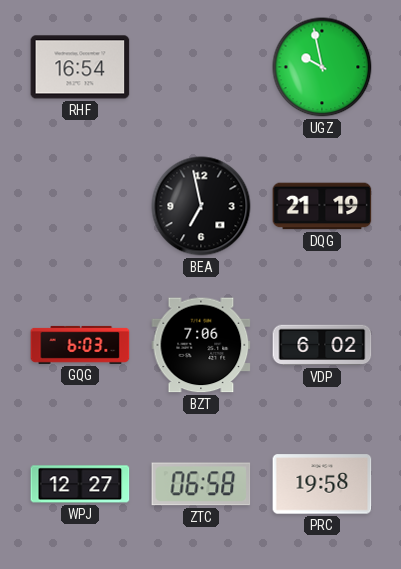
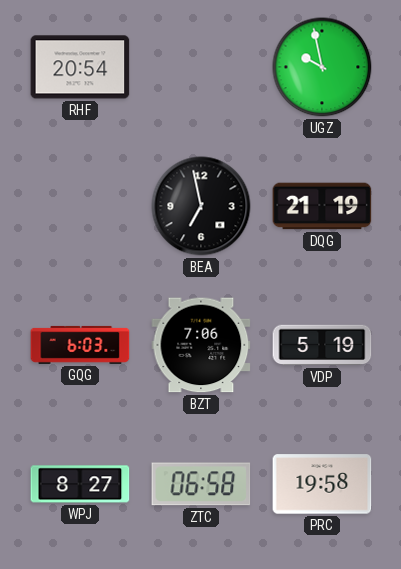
RHF: 16:54 -> 20:54
VDP: 6:02 -> 5:19
WPJ: 12:27 -> 8:27
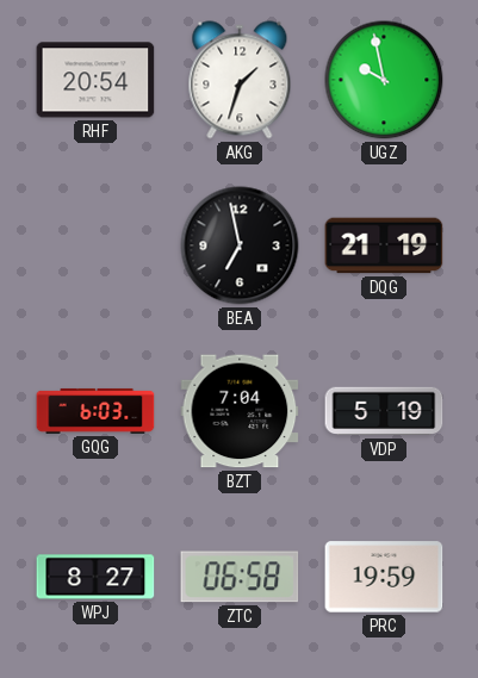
AKG: none -> 1:33
BZT: 7:06 -> 7:04
PRC: 19:58 -> 19:59
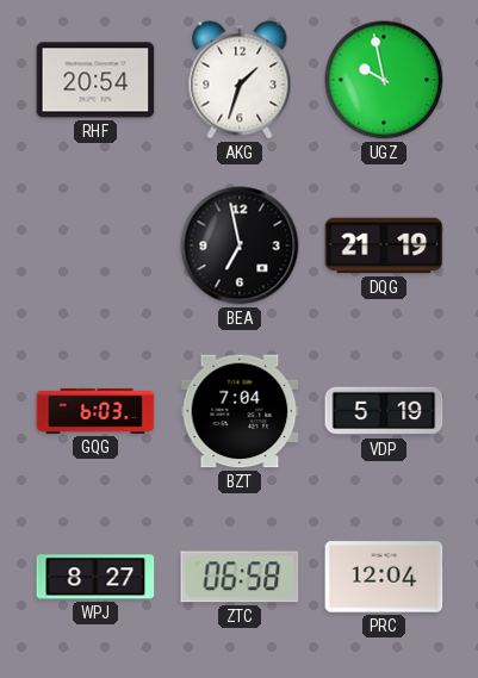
PRC: 19:59 -> 12:04
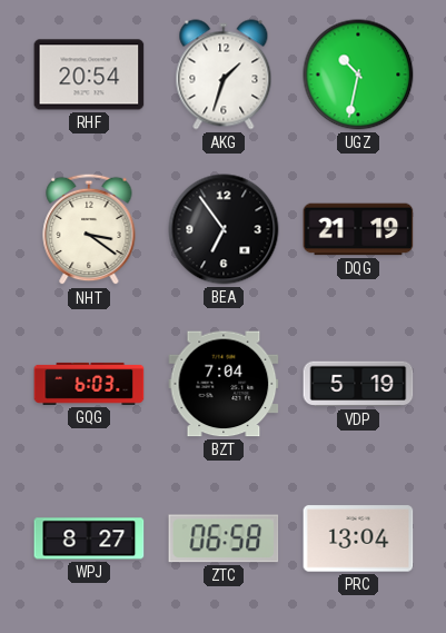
UGZ: 9:58 -> 10:32
NHT: none -> 3:21
BEA: 6:58 -> 6:54
PRC: 12:04 -> 13:04
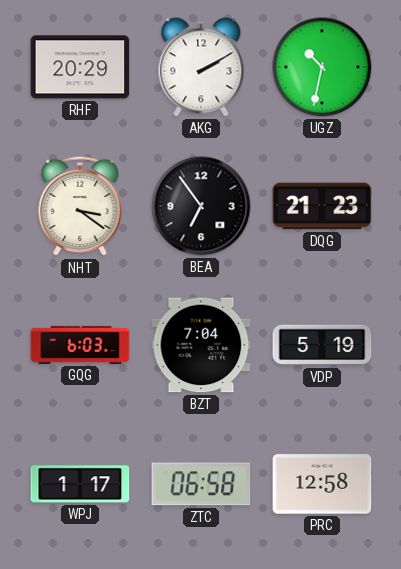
RHF: 20:54 -> 20:29
AKG: 1:33 -> 2:10
DQG: 21:19 -> 21:23
WPJ: 8:27 -> 1:17
PRC: 13:04 -> 12:58
